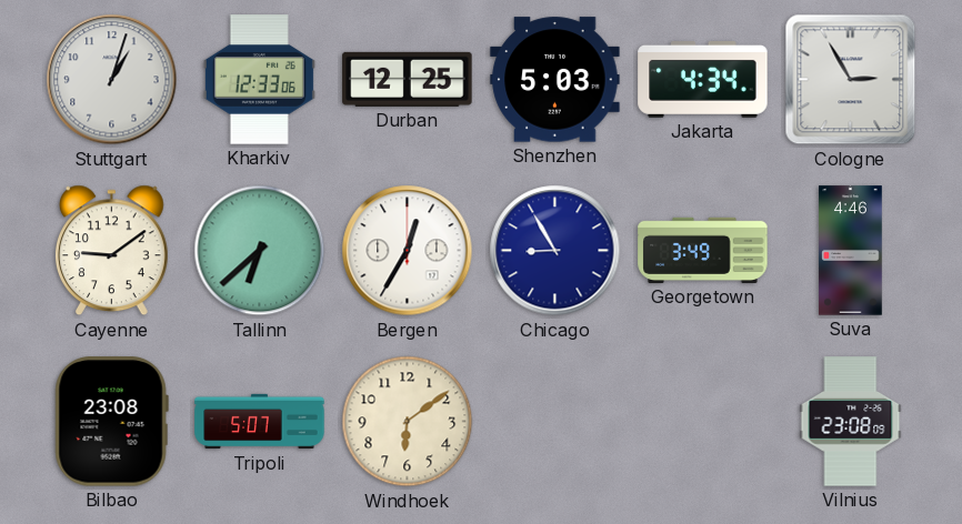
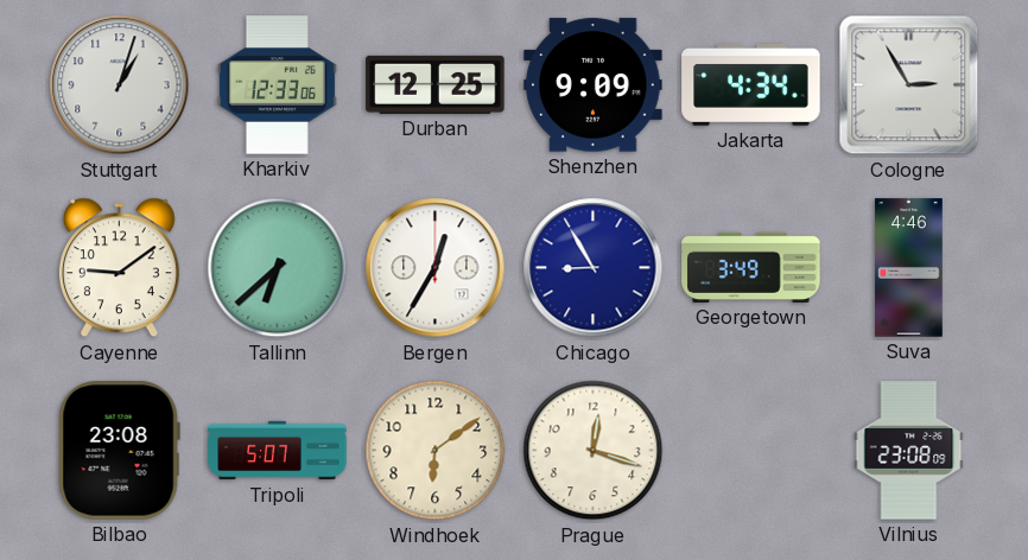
Shenzhen: 5:03 -> 9:09
Prague: none -> 12:18
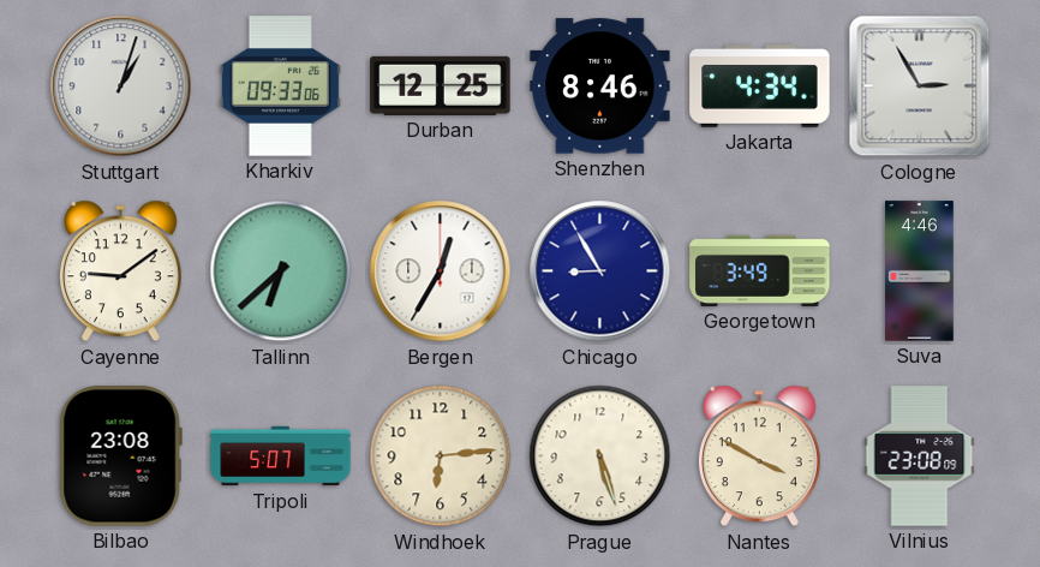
Kharkiv: 12:33 -> 09:33
Shenzhen: 9:09 -> 8:46
Windhoek: 6:09 -> 6:14
Prague: 12:18 -> 5:27
Nantes: none -> 3:50
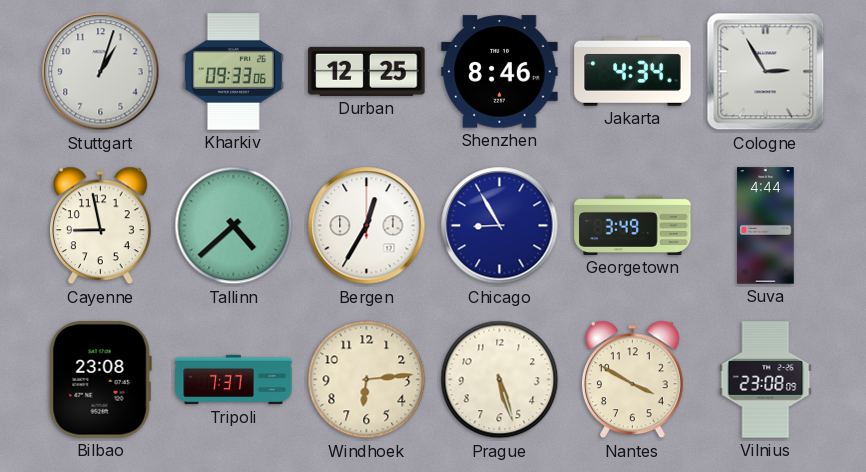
Cayenne: 9:09 -> 8:58
Tallinn: 6:38 -> 4:38
Suva: 4:46 -> 4:44
Tripoli: 5:07 -> 7:37
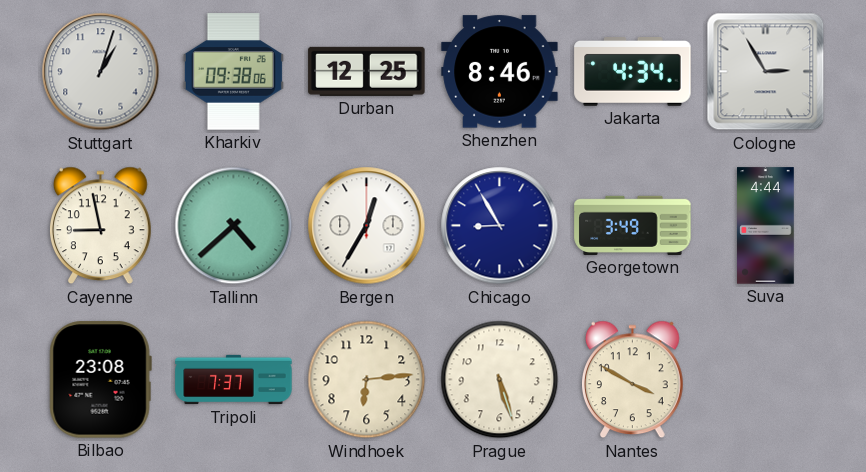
Kharkiv: 09:33 -> 09:38
Vilnius: 23:08 -> none
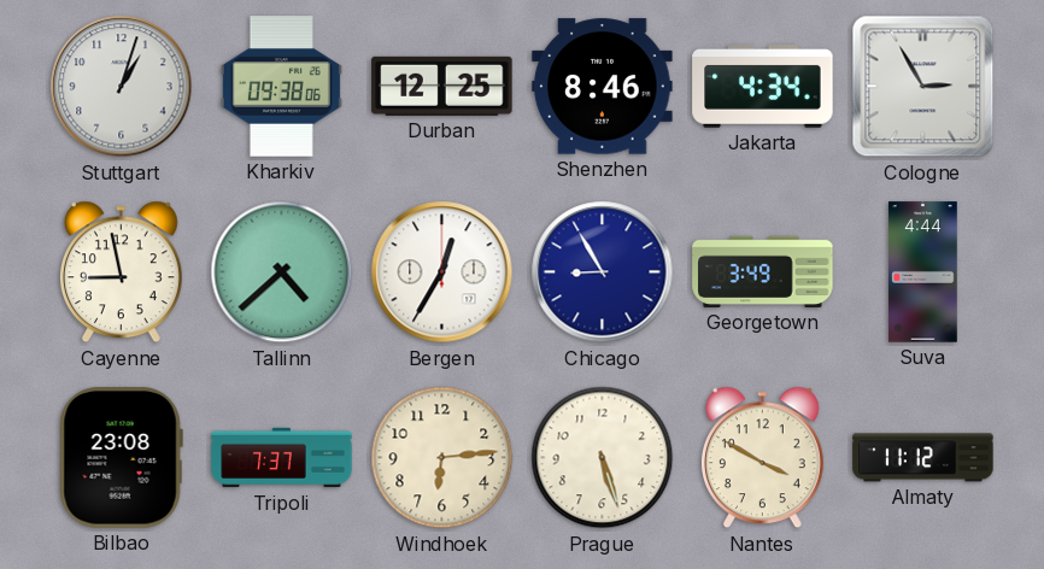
Almaty: none -> 11:12
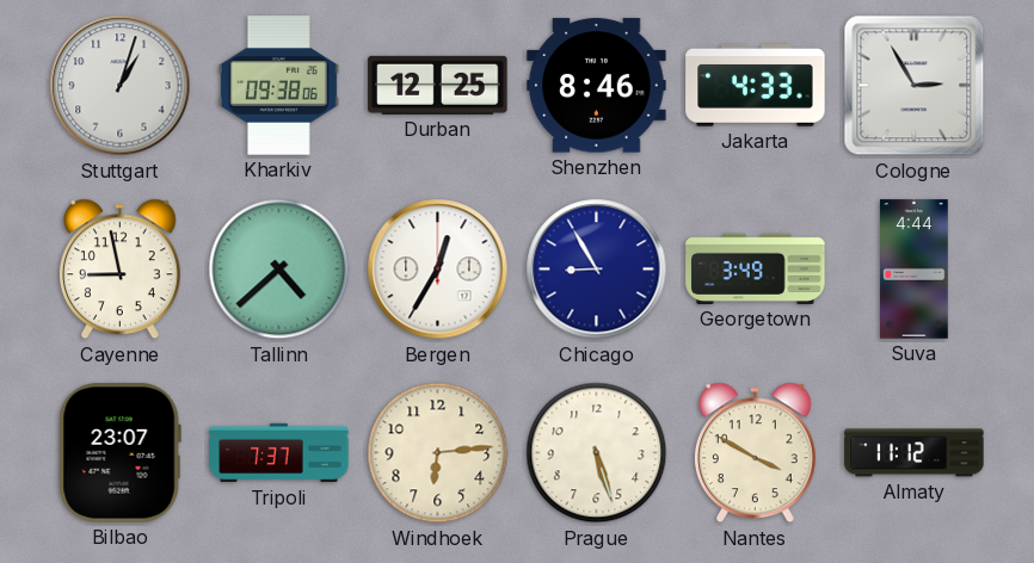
Jakarta: 4:34 -> 4:33
Bilbao: 23:08 -> 23:07
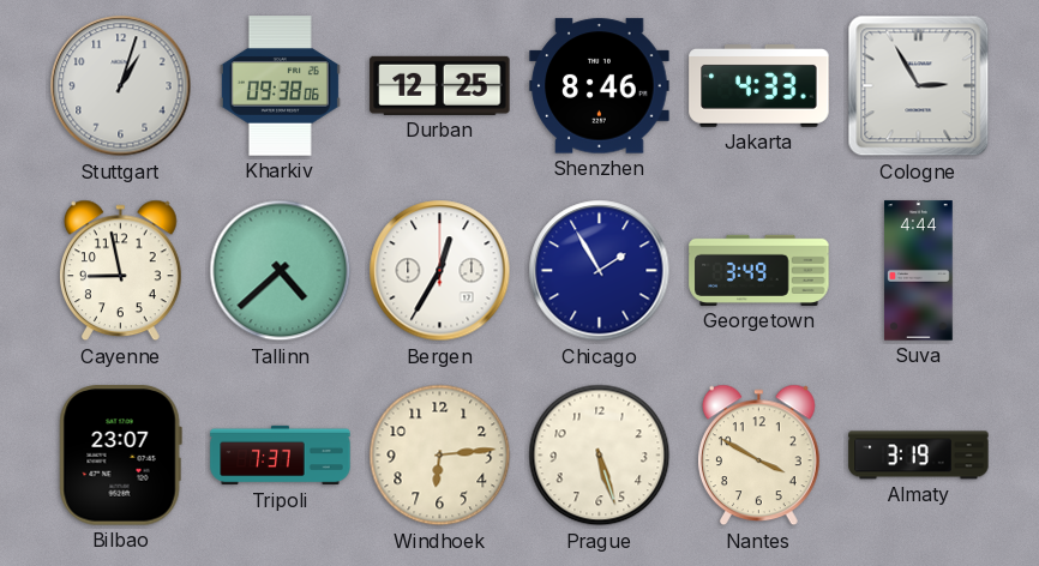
Chicago: 8:55 -> 1:55
Almaty: 11:12 -> 3:19
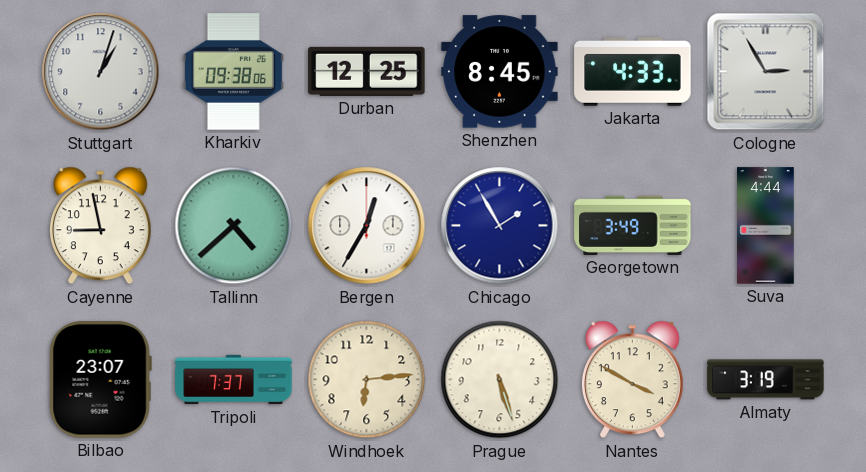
Shenzhen: 8:46 -> 8:45
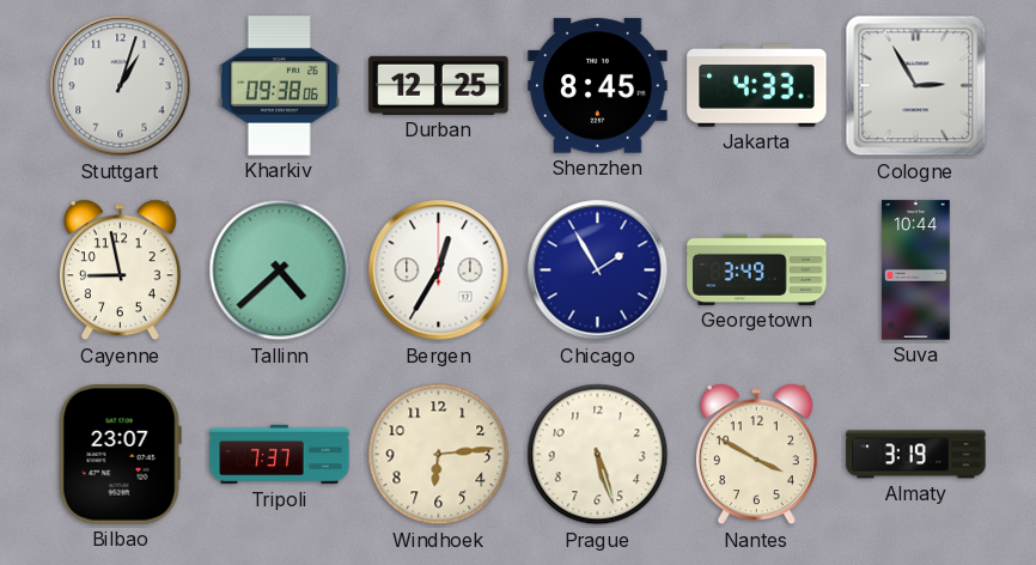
Suva: 4:44 -> 10:44
